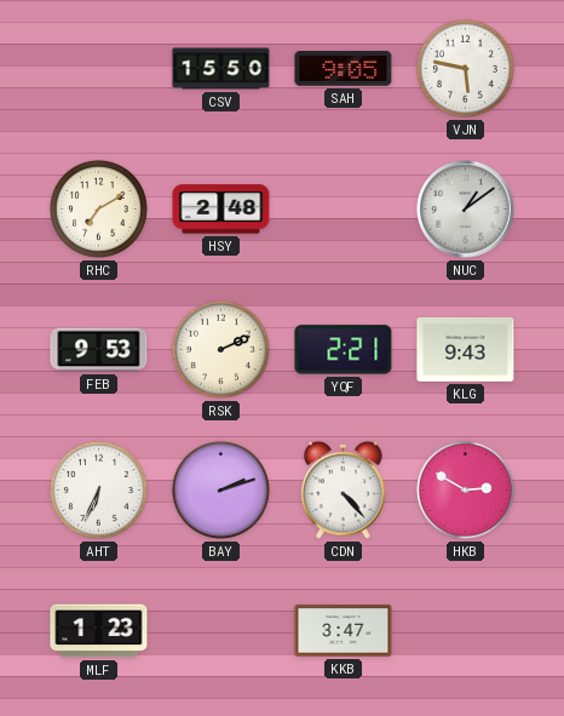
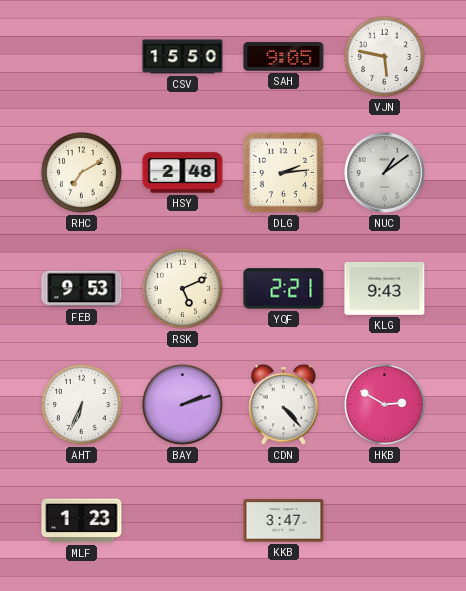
DLG: none -> 2:14
RSK: 2:11 -> 5:11
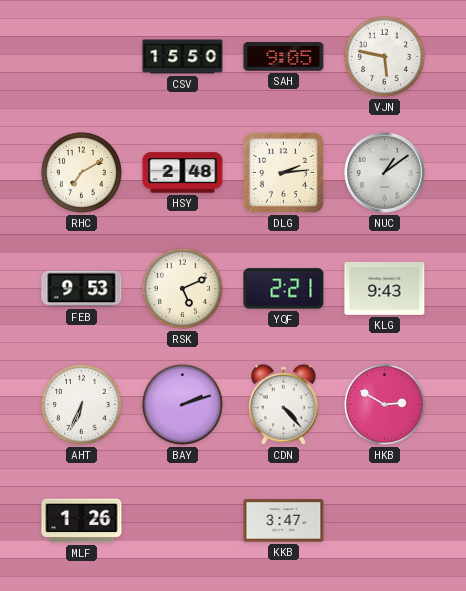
MLF: 1:23 -> 1:26
